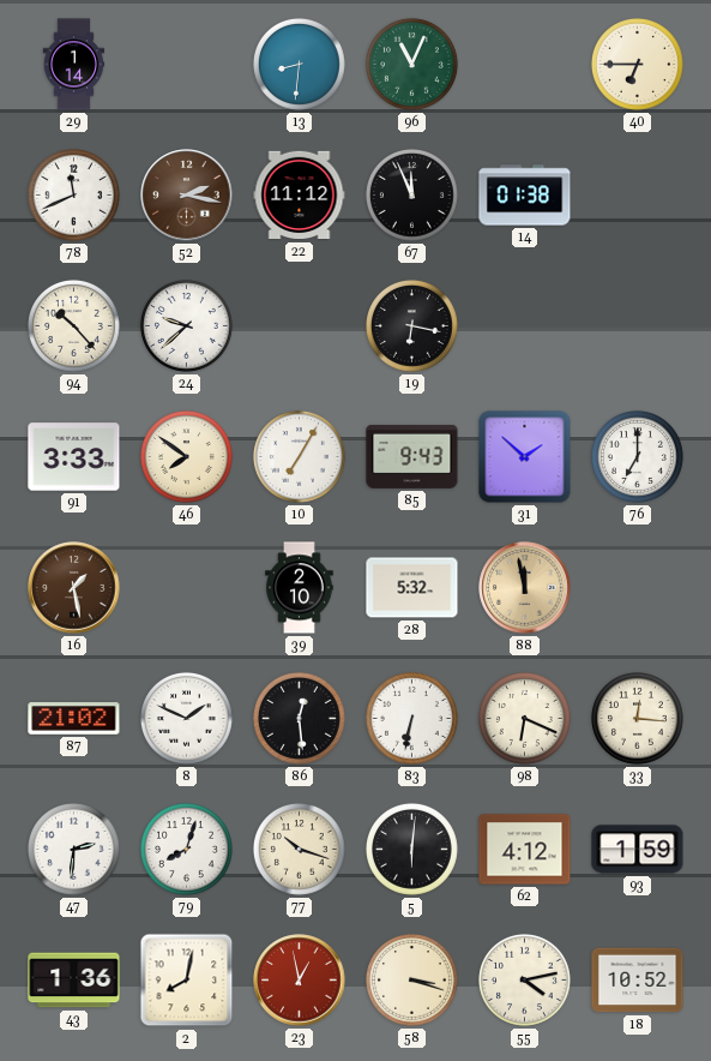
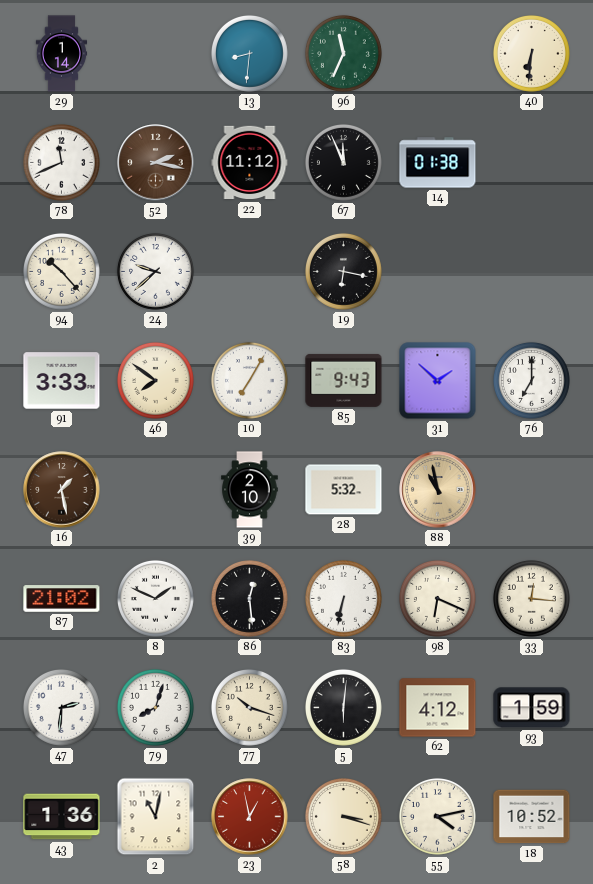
96: 11:04 -> 11:34
40: 6:45 -> 6:31
88: 11:58 -> 10:58
2: 8:02 -> 11:02
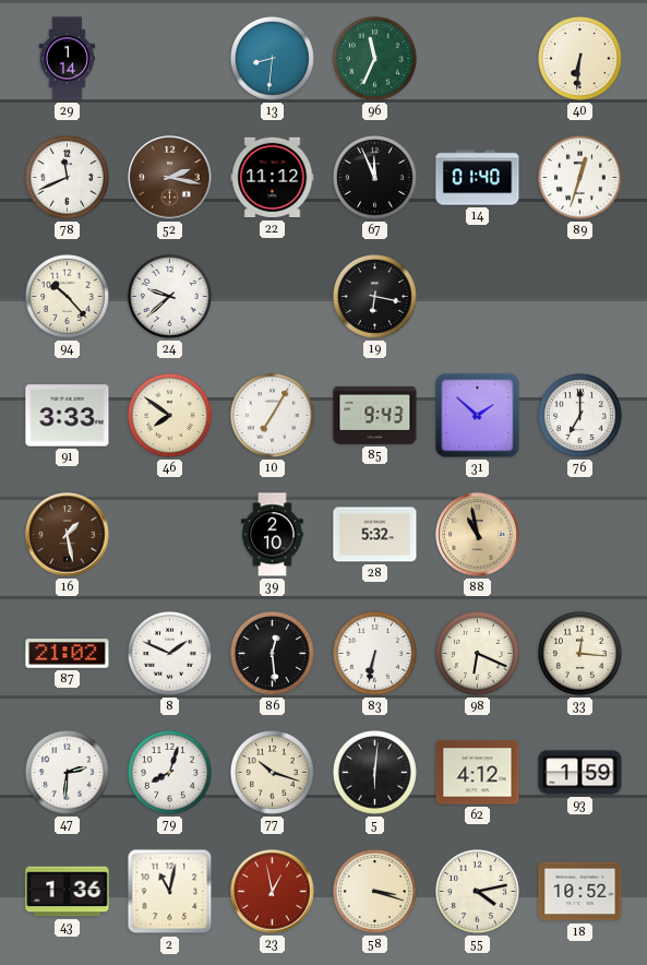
14: 01:38 -> 01:40
89: none -> 12:33
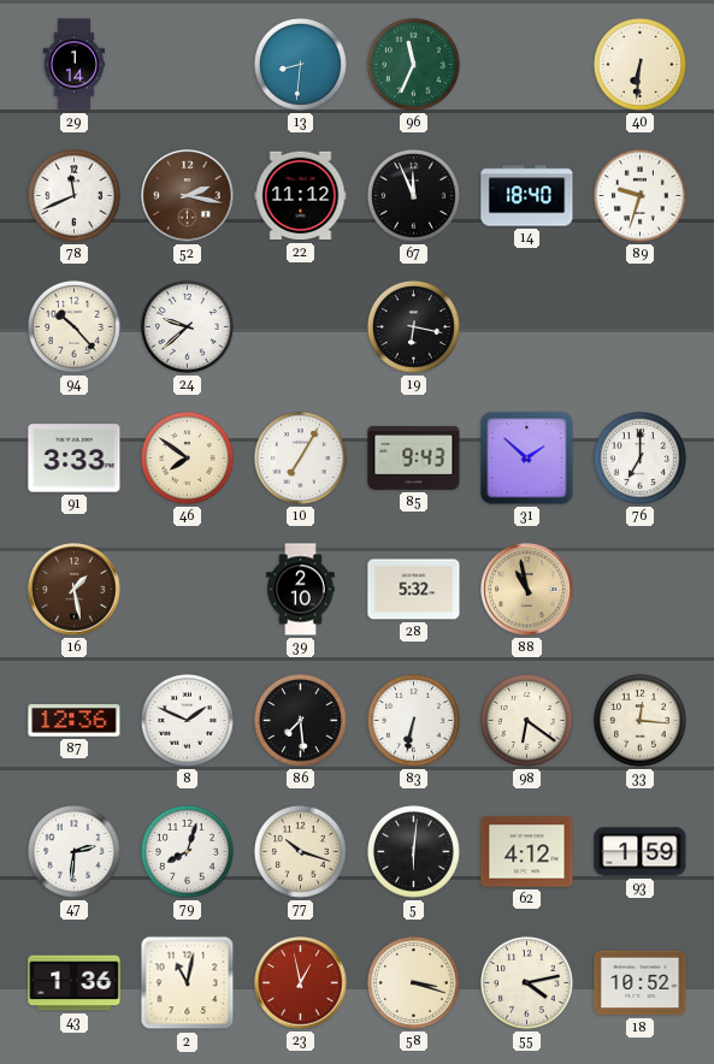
14: 01:40 -> 18:40
89: 12:33 -> 9:33
87: 21:02 -> 12:36
86: 12:29 -> 7:29
98: 6:19 -> 6:21
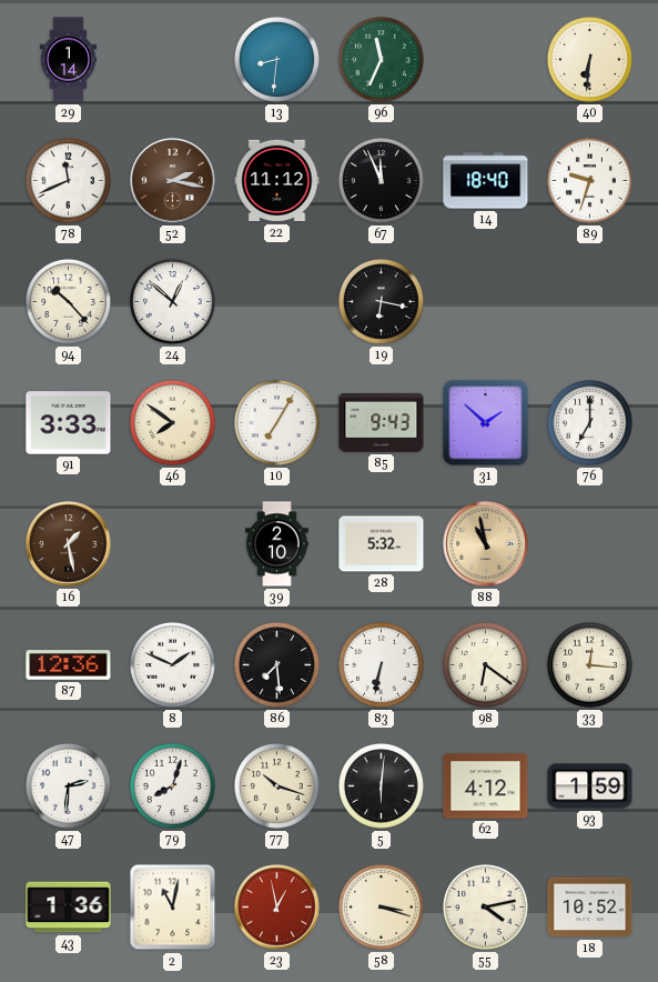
24: 9:38 -> 12:52
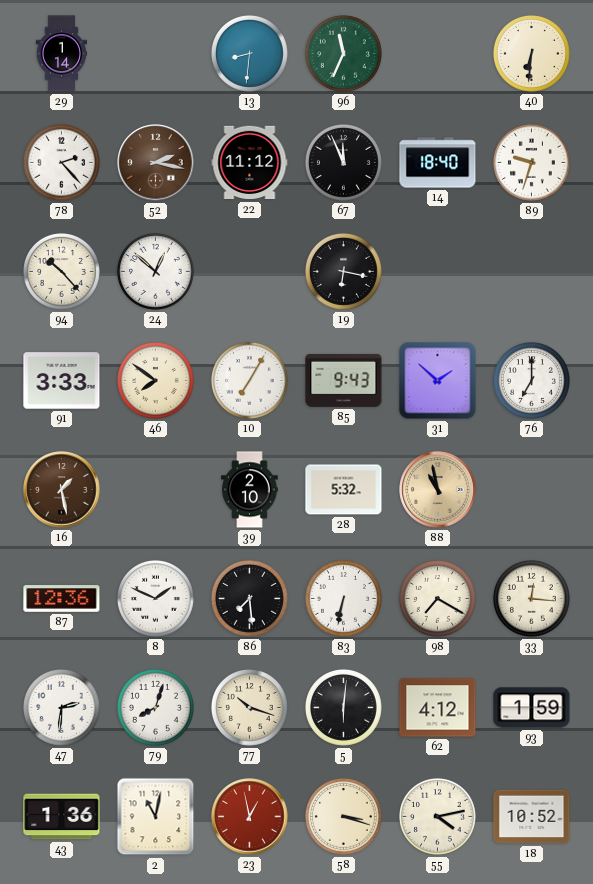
78: 11:41 -> 2:23
98: 6:21 -> 7:20
